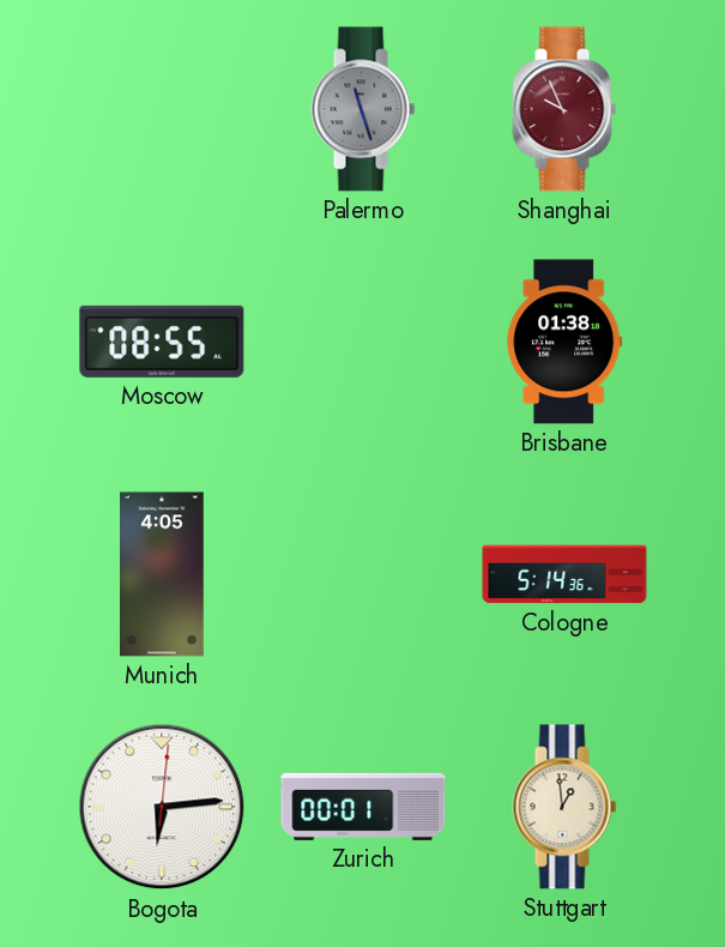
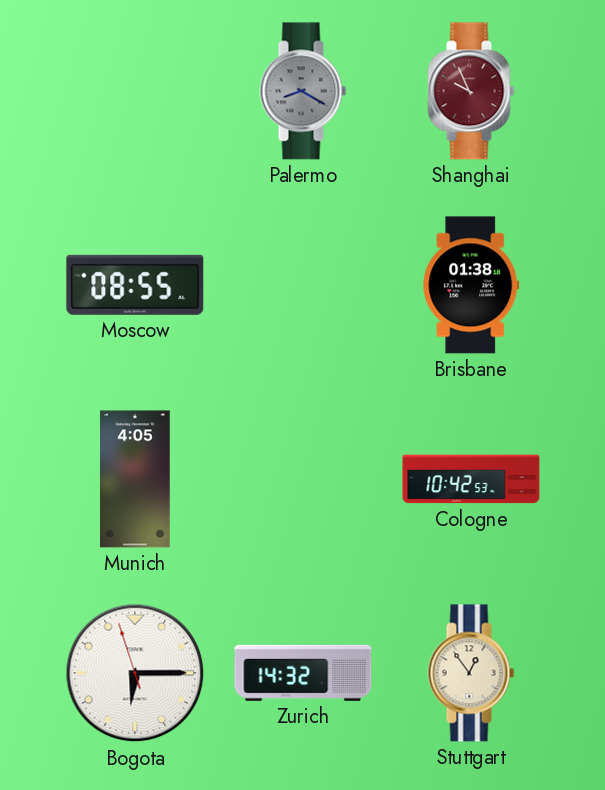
Palermo: 11:27 -> 8:20
Cologne: 5:14 -> 10:42
Bogota: 6:14:01 -> 6:14:57
Zurich: 00:01 -> 14:32
Stuttgart: 12:59 -> 12:54
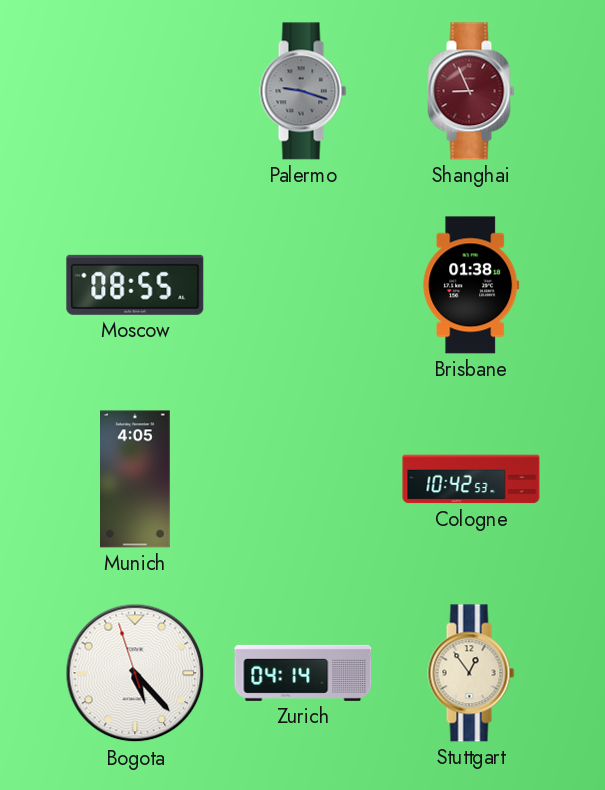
Palermo: 8:20 -> 9:18
Shanghai: 9:56 -> 8:56
Bogota: 6:14 -> 5:22
Zurich: 14:32 -> 04:14
